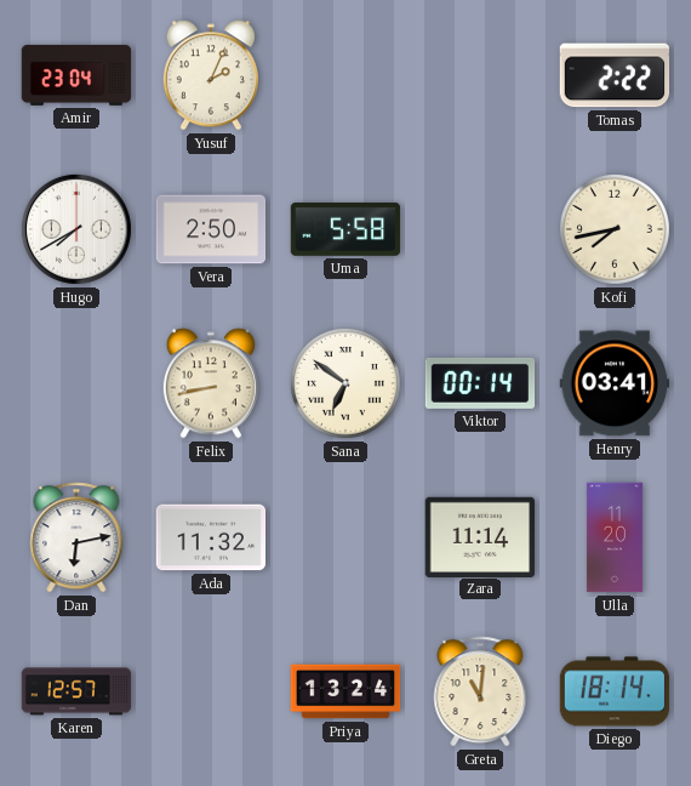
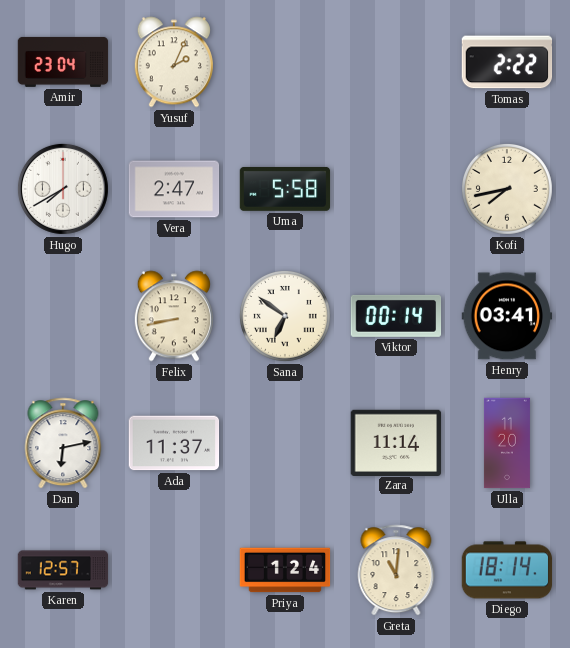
Vera: 2:50 -> 2:47
Ada: 11:32 -> 11:37
Priya: 13:24 -> 1:24
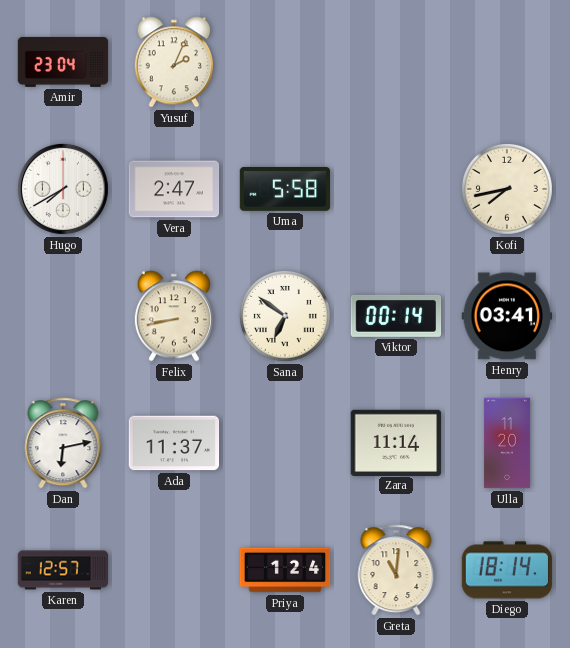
Tomas: 2:22 -> none
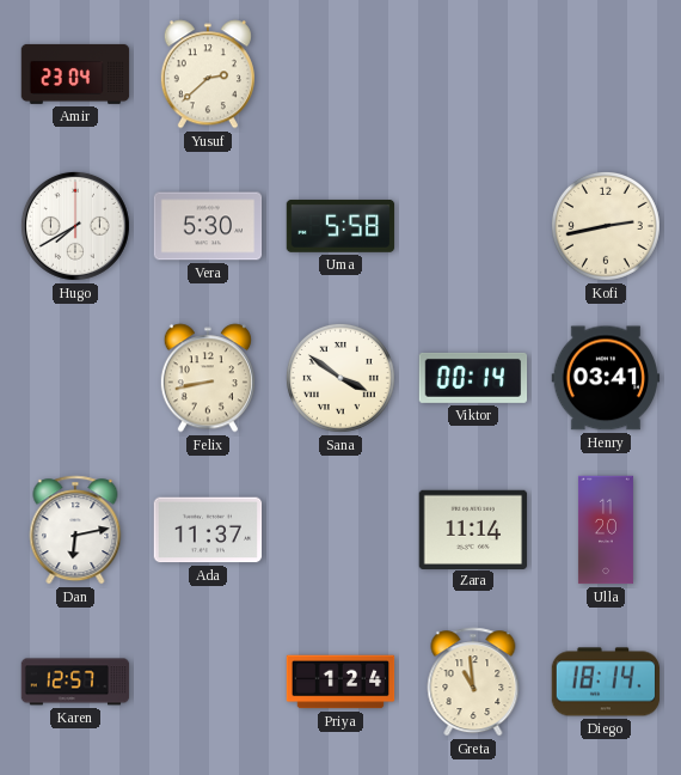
Yusuf: 2:04 -> 2:38
Vera: 2:47 -> 5:30
Kofi: 7:43 -> 2:43
Sana: 6:51 -> 3:51
Greta: 11:01 -> 10:59
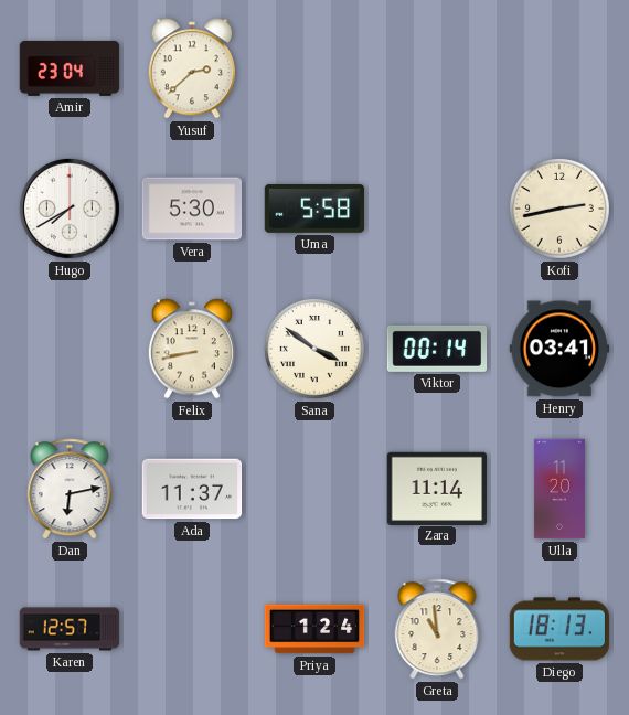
Diego: 18:14 -> 18:13
